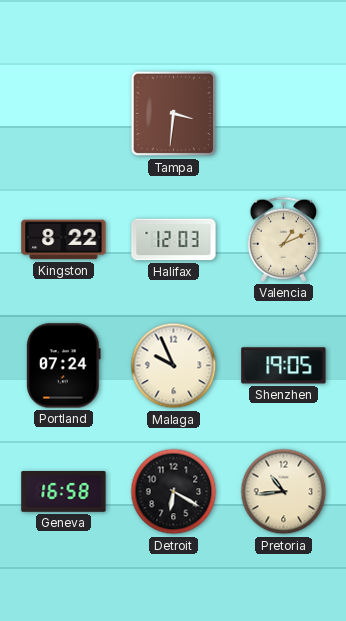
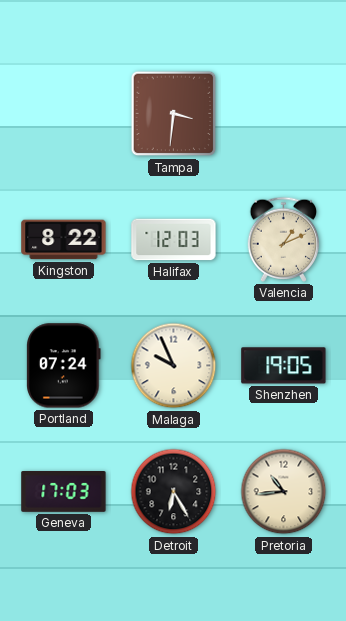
Geneva: 16:58 -> 17:03
Detroit: 6:20 -> 6:25
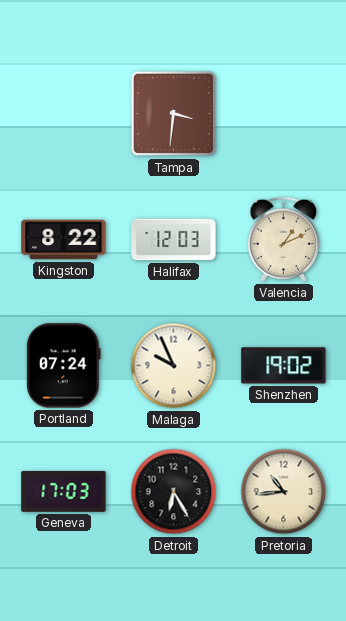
Shenzhen: 19:05 -> 19:02
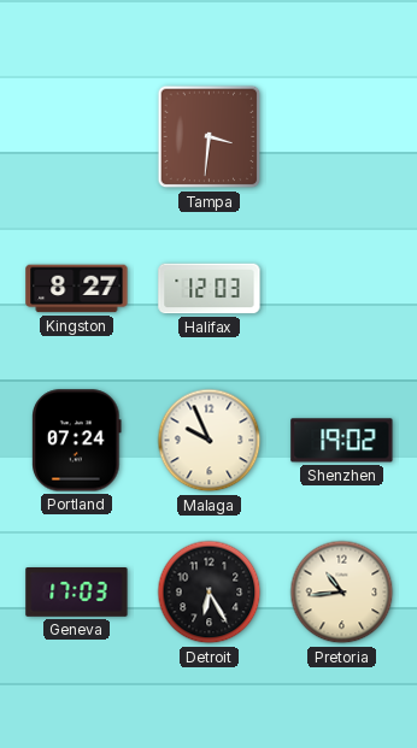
Kingston: 8:22 -> 8:27
Valencia: 1:11 -> none
